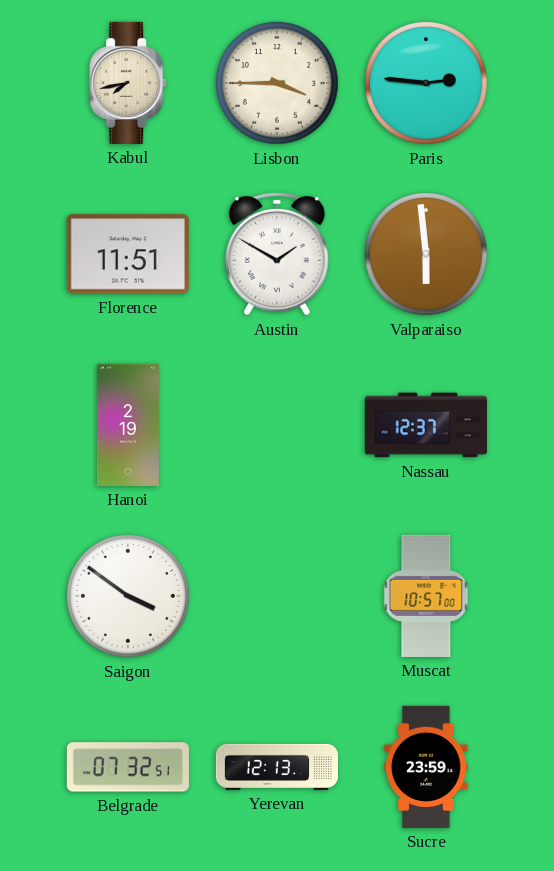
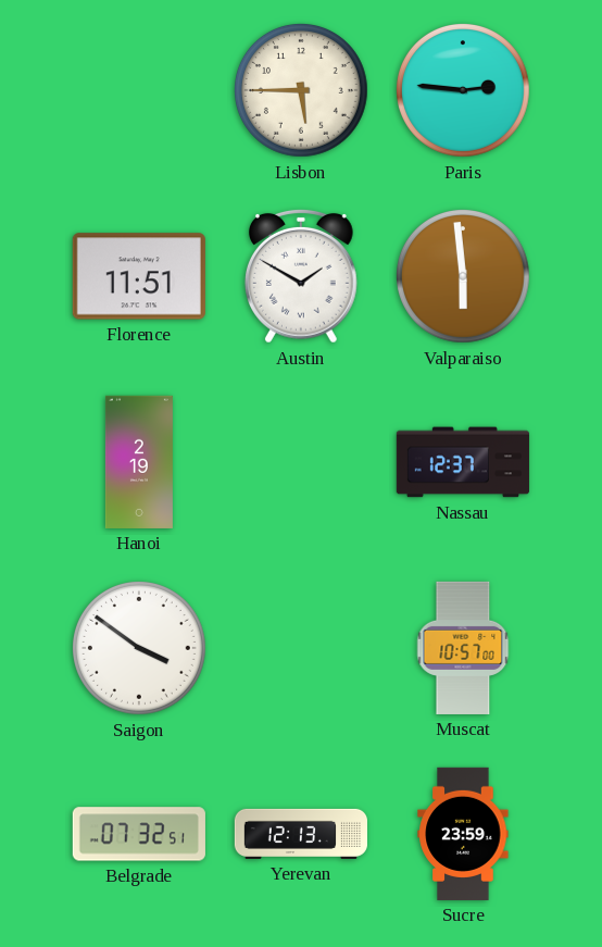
Kabul: 7:43 -> none
Lisbon: 3:45 -> 5:45
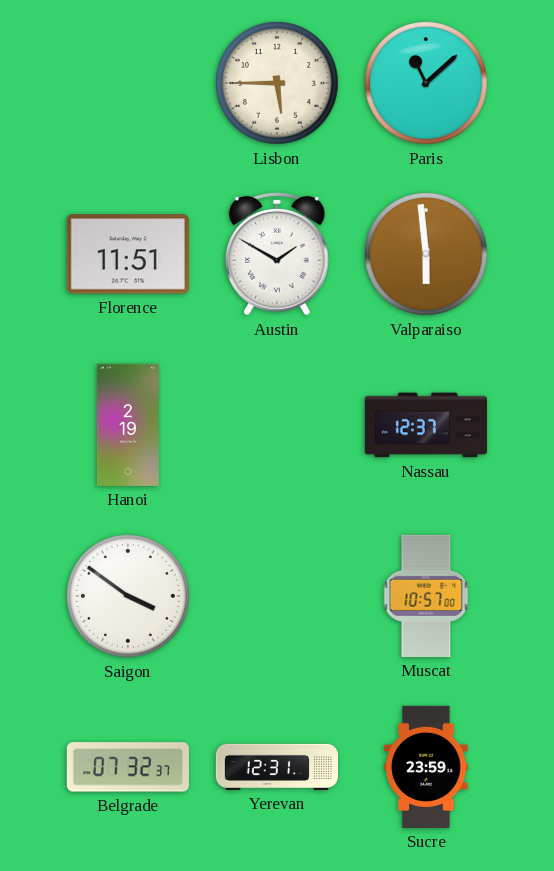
Paris: 2:46 -> 11:08
Belgrade: 07:32:51 -> 07:32:37
Yerevan: 12:13 -> 12:31
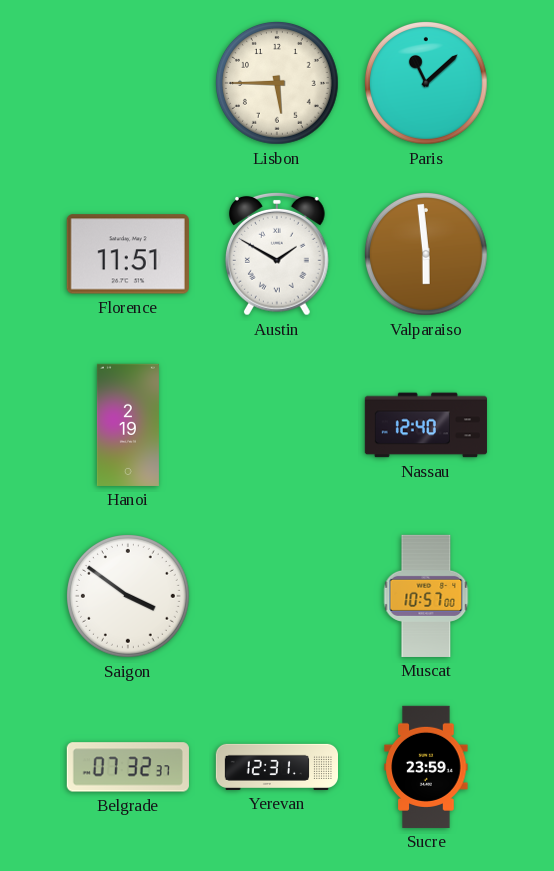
Nassau: 12:37 -> 12:40
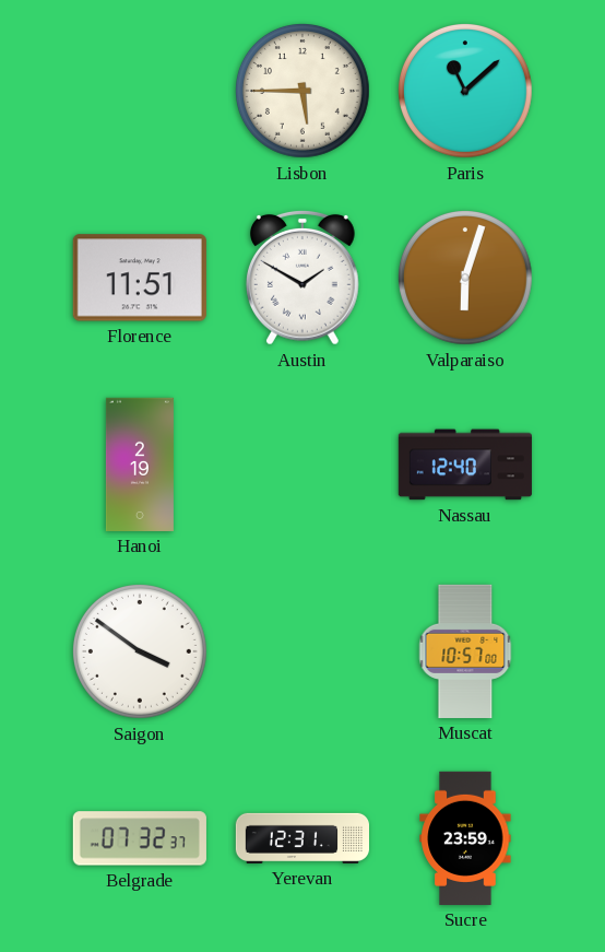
Valparaiso: 5:59 -> 6:03
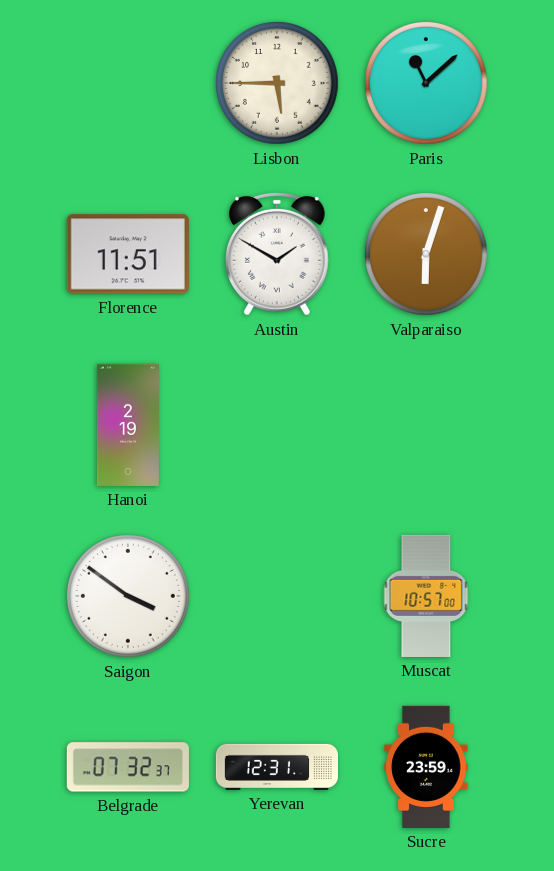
Nassau: 12:40 -> none
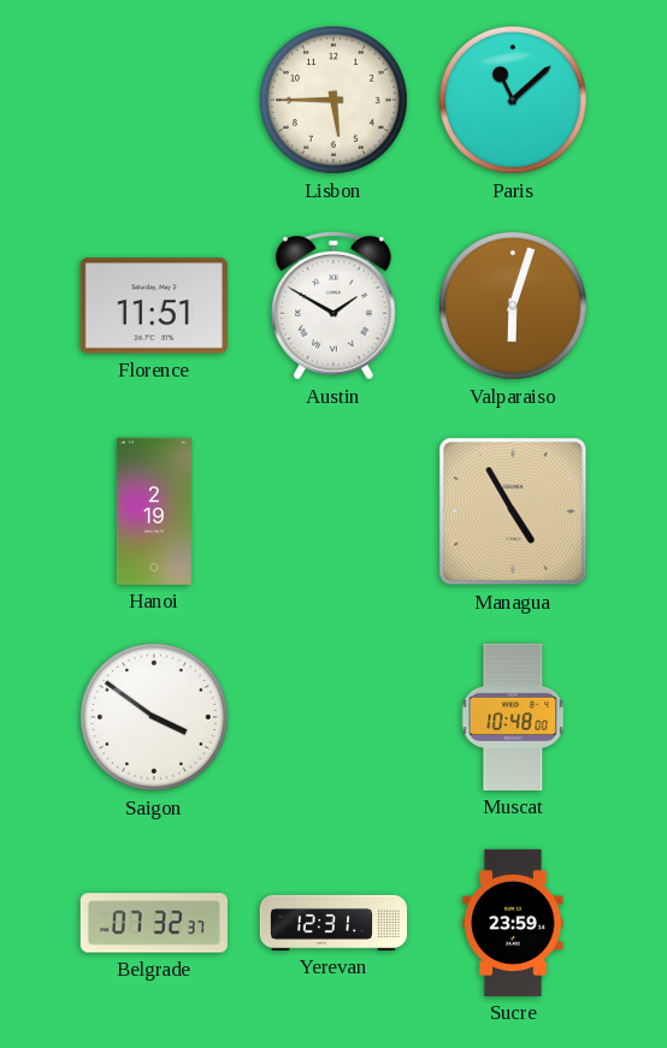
Managua: none -> 4:55
Muscat: 10:57 -> 10:48
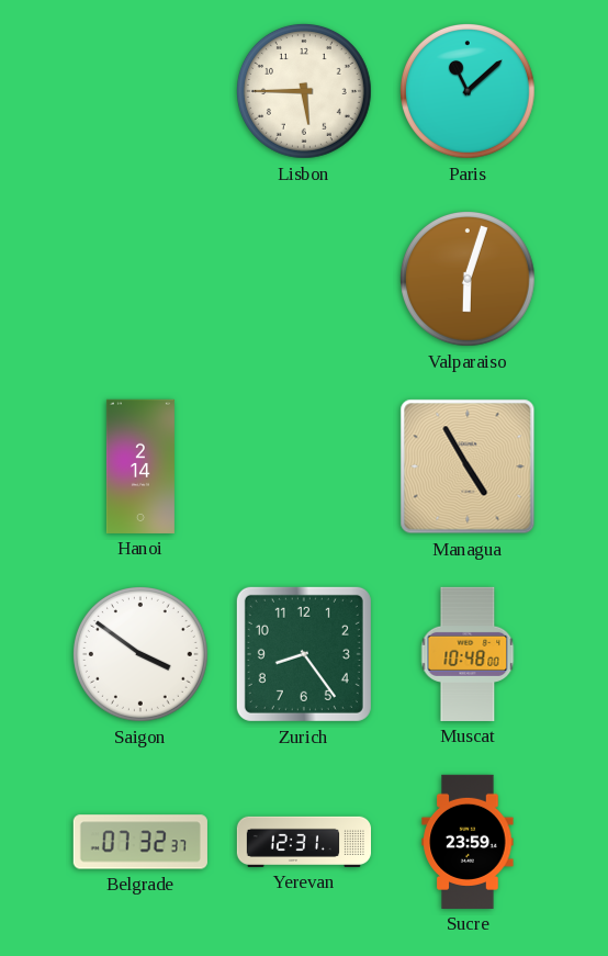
Florence: 11:51 -> none
Austin: 1:50 -> none
Hanoi: 2:19 -> 2:14
Zurich: none -> 8:24
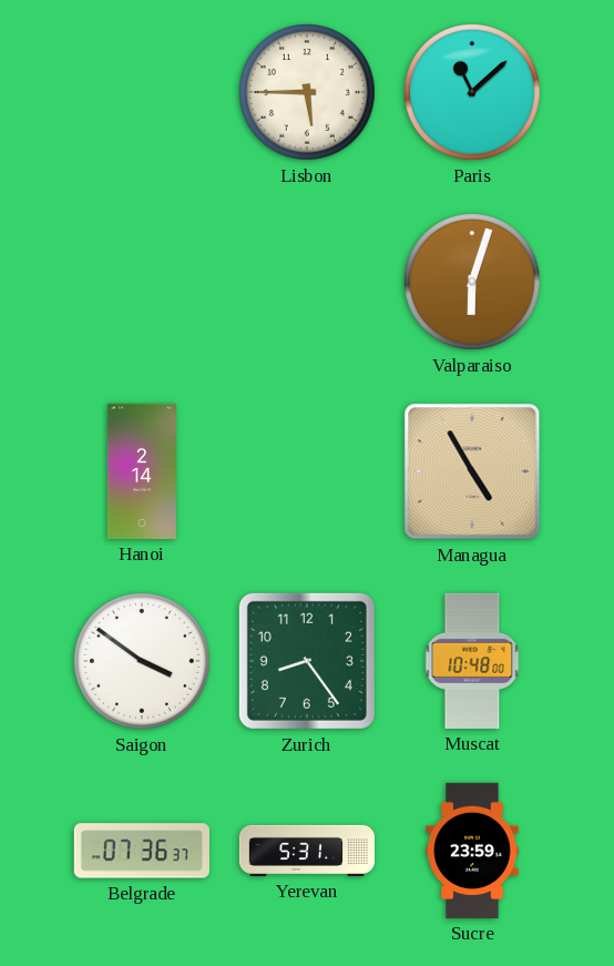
Belgrade: 07:32 -> 07:36
Yerevan: 12:31 -> 5:31
